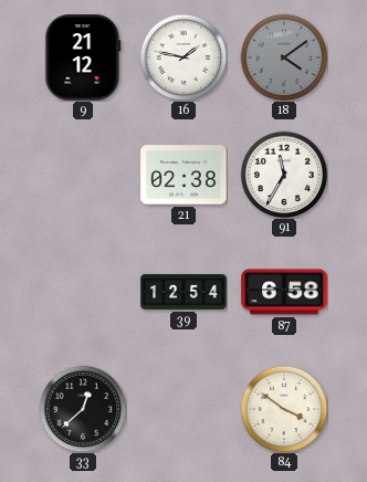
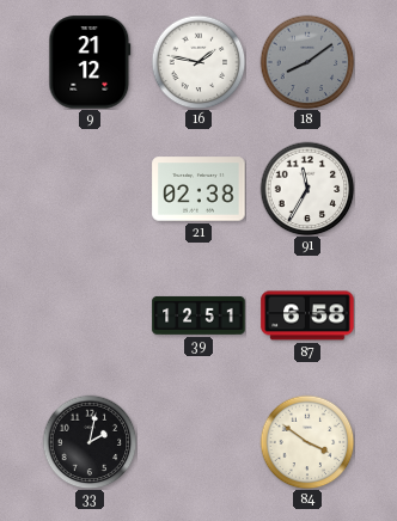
18: 4:09 -> 8:09
39: 12:54 -> 12:51
33: 12:38 -> 2:02
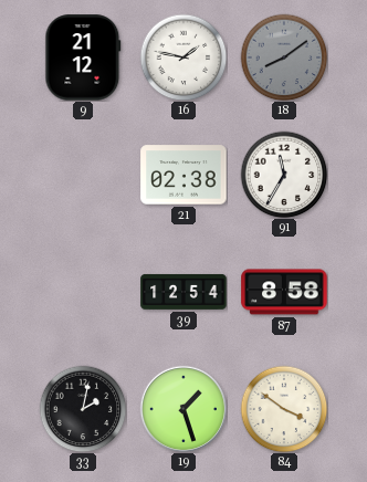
39: 12:51 -> 12:54
87: 6:58 -> 8:58
19: none -> 1:27
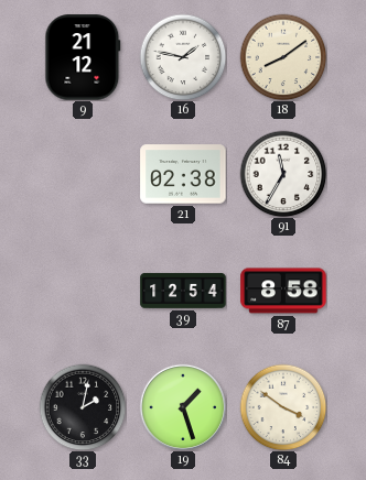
18 dial: grey -> cream
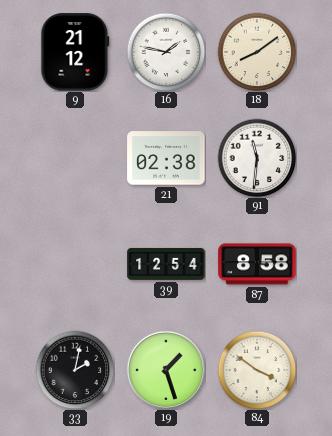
91: 11:35 -> 11:31
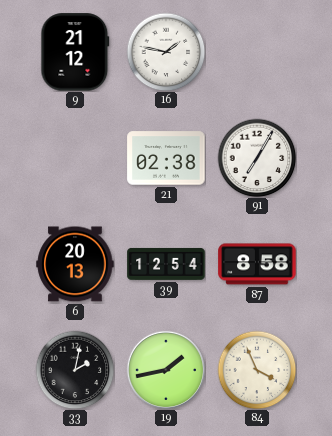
18: 8:09 -> none
91: 11:31 -> 7:05
6: none -> 20:13
19: 1:27 -> 1:43
84: 3:51 -> 3:56
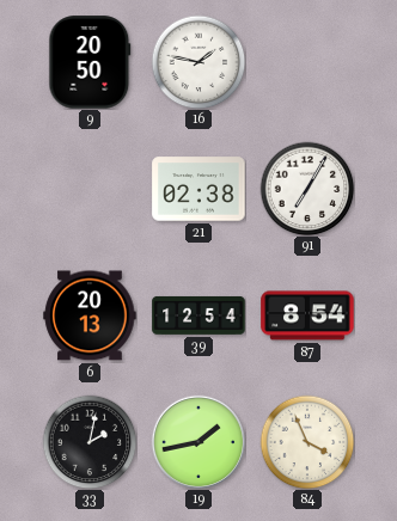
9: 21:12 -> 20:50
87: 8:58 -> 8:54
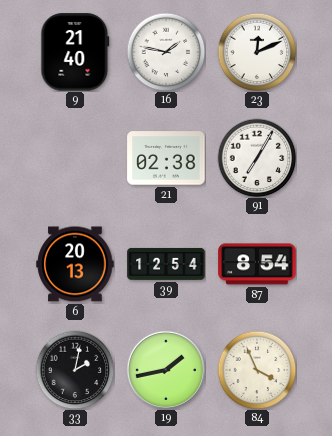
9: 20:50 -> 21:40
23: none -> 12:11
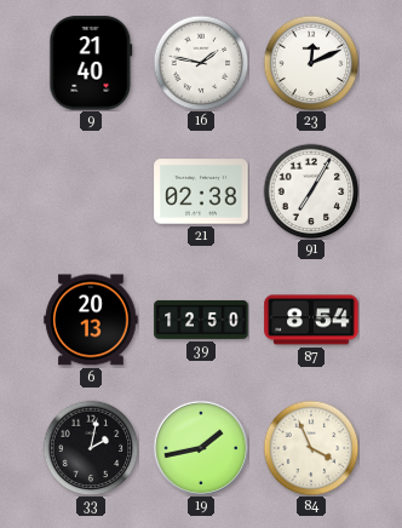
39: 12:54 -> 12:50
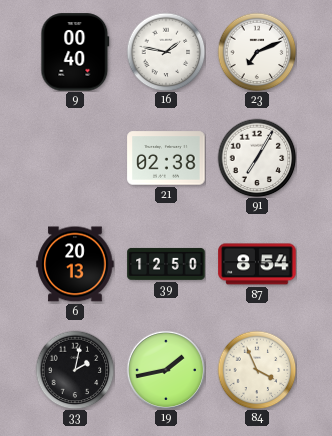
9: 21:40 -> 00:40
23: 12:11 -> 7:11
